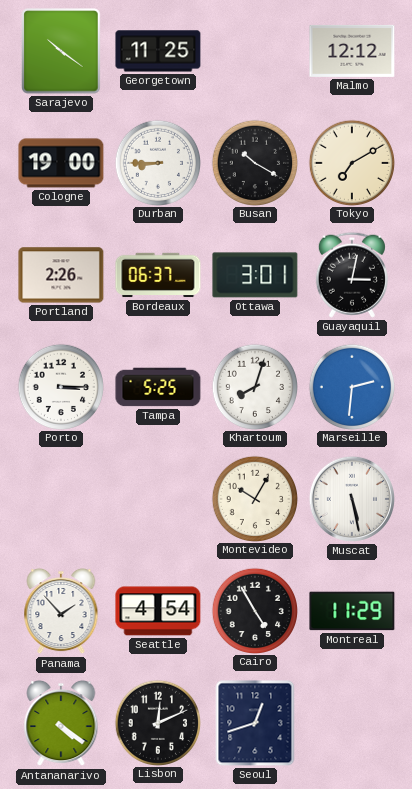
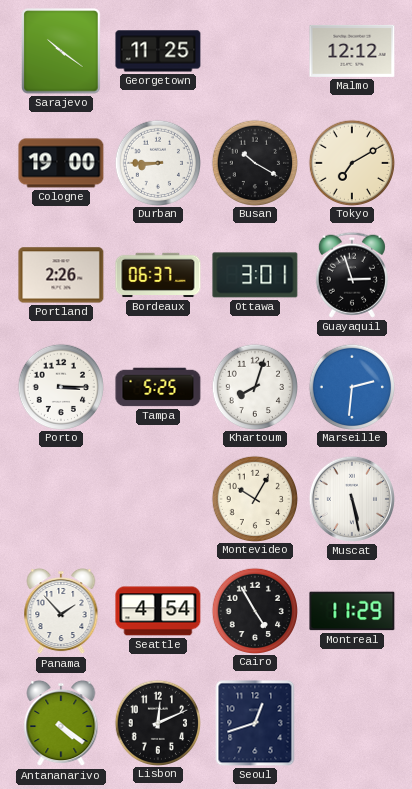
Guayaquil: 3:02 -> 2:57
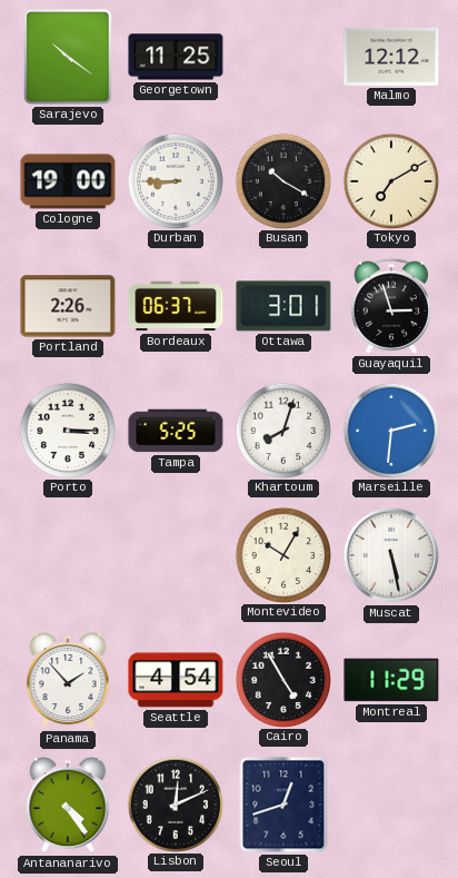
Antananarivo: 4:21 -> 4:24
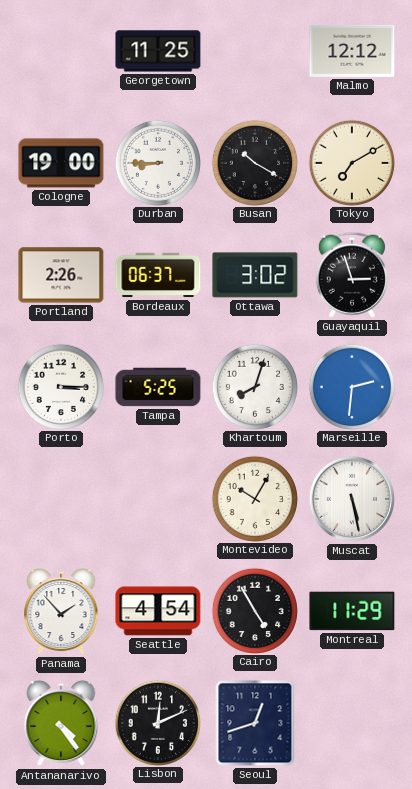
Sarajevo: 10:21 -> none
Ottawa: 3:01 -> 3:02
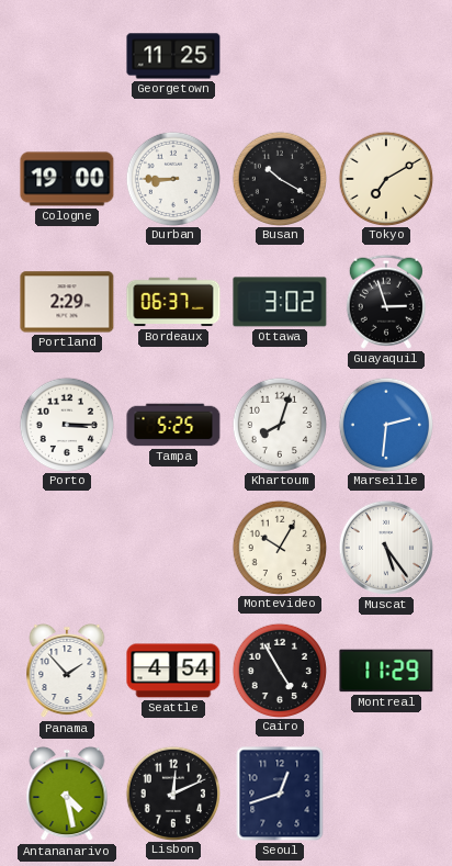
Malmo: 12:12 -> none
Portland: 2:26 -> 2:29
Muscat: 5:28 -> 5:24
Antananarivo: 4:24 -> 4:28
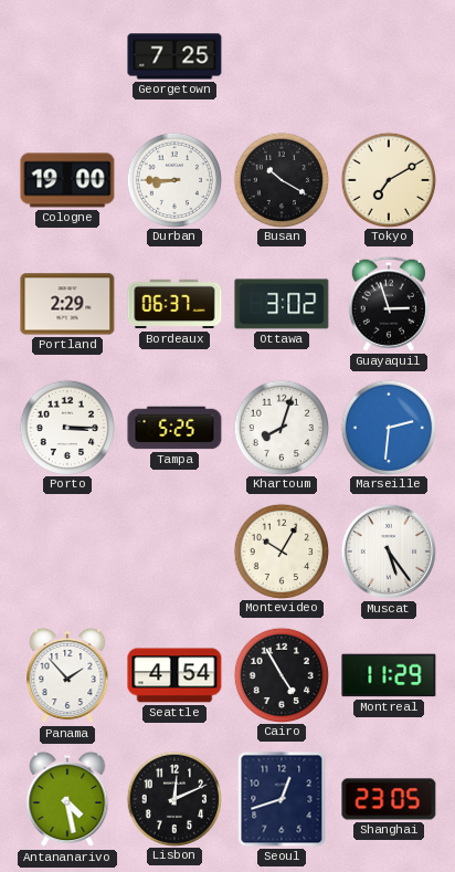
Georgetown: 11:25 -> 7:25
Shanghai: none -> 23:05
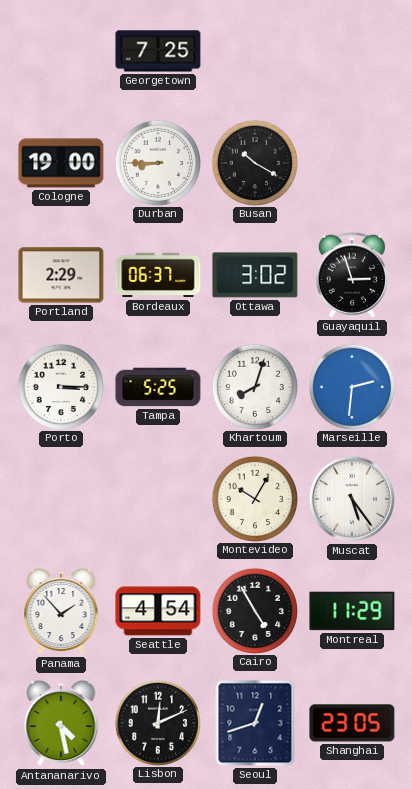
Tokyo: 7:10 -> none
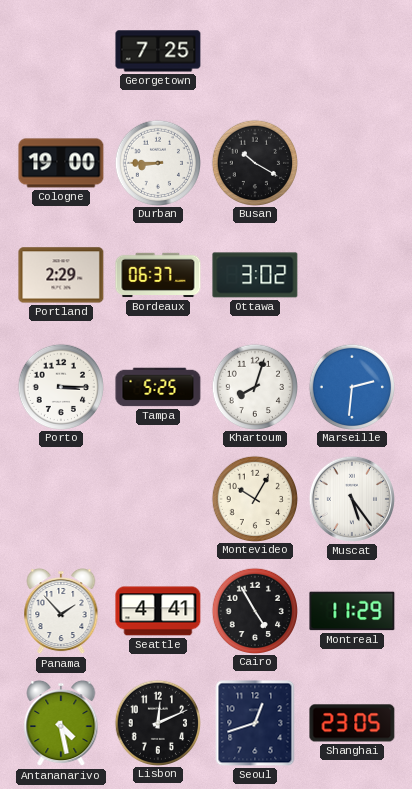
Guayaquil: 2:57 -> none
Seattle: 4:54 -> 4:41
